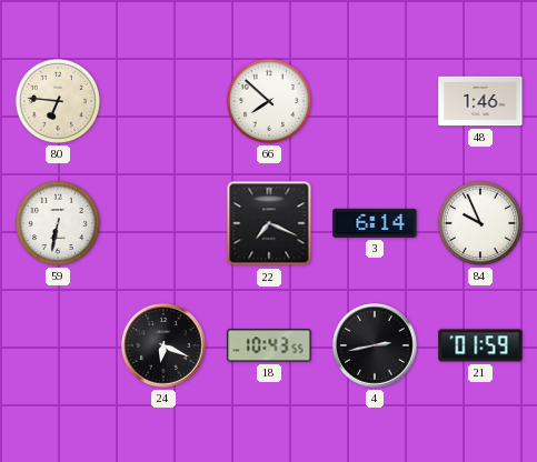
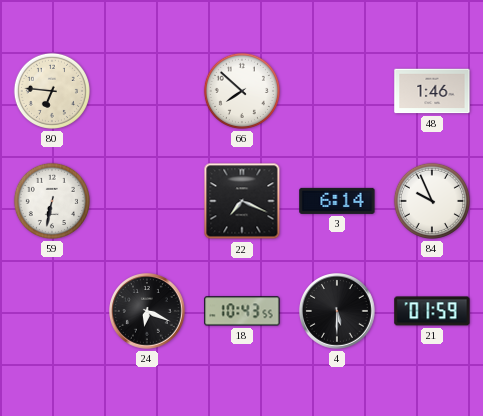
4: 2:43 -> 5:30
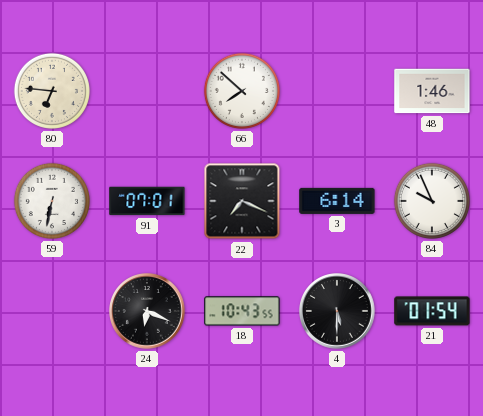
91: none -> 07:01
21: 01:59 -> 01:54
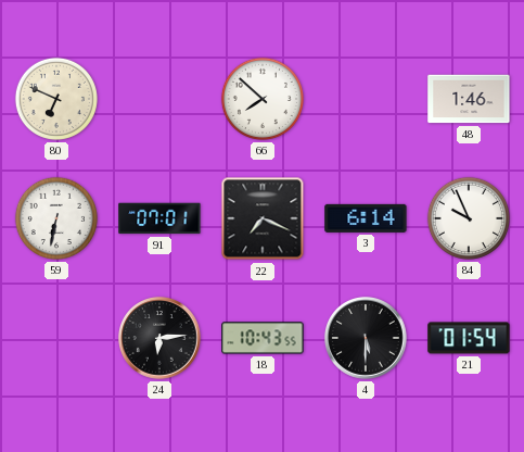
80: 6:46 -> 6:49
24: 6:19 -> 6:14
